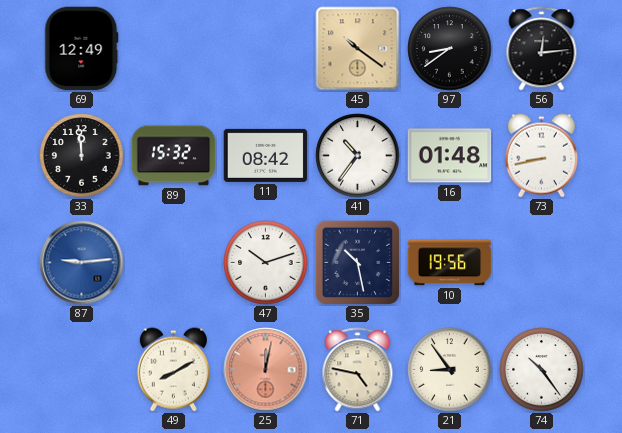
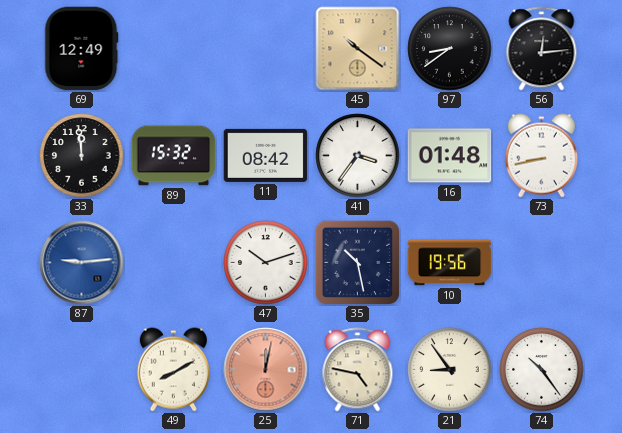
41: 10:36 -> 3:36
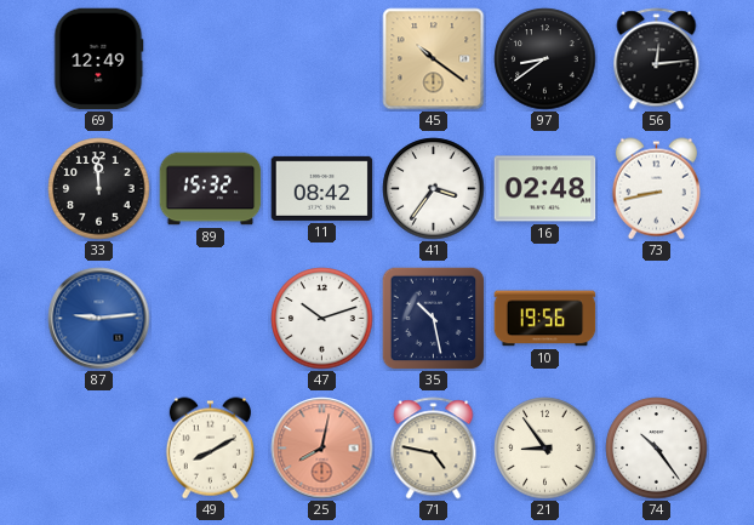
16: 01:48 -> 02:48
25: 12:02 -> 8:02
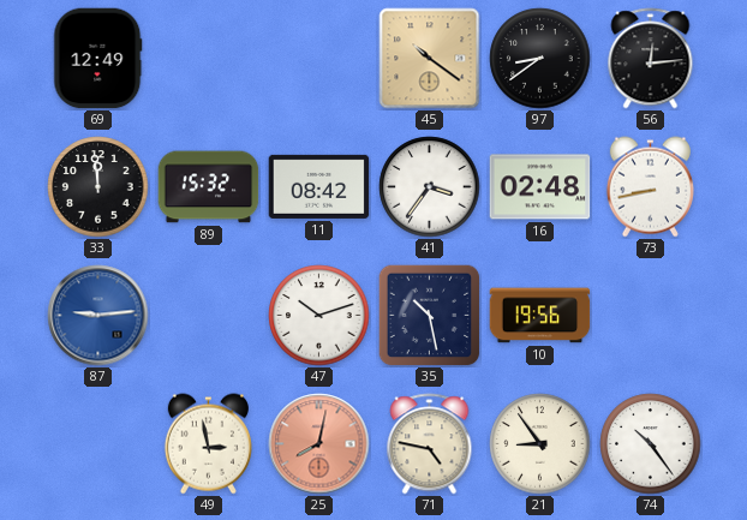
49: 8:10 -> 2:58
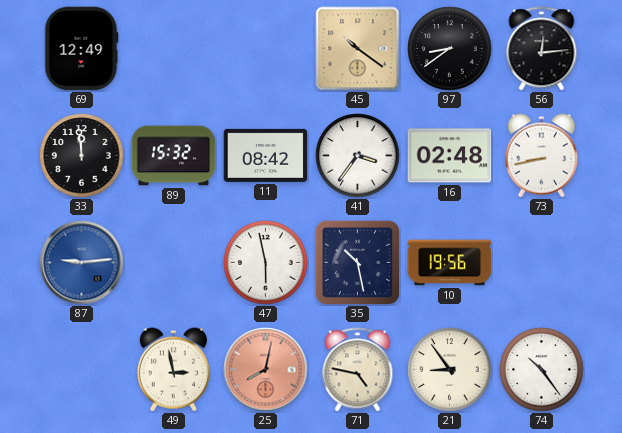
47: 10:12 -> 5:58
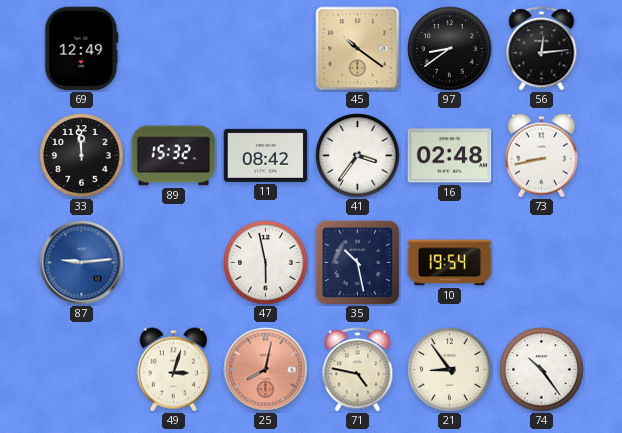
10: 19:56 -> 19:54
49: 2:58 -> 3:03
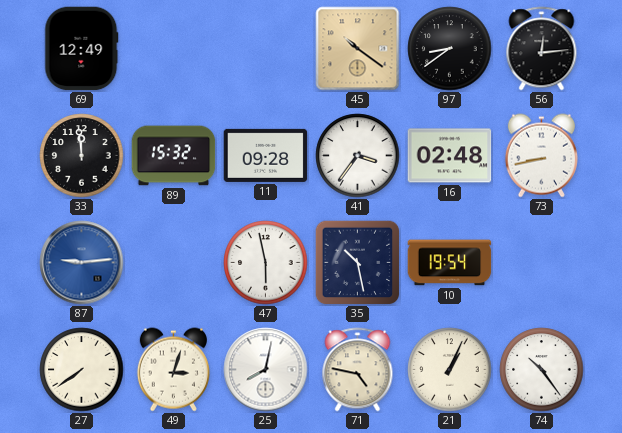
11: 08:42 -> 09:28
27: none -> 7:39
25 dial: salmon -> white
21: 8:54 -> 1:04
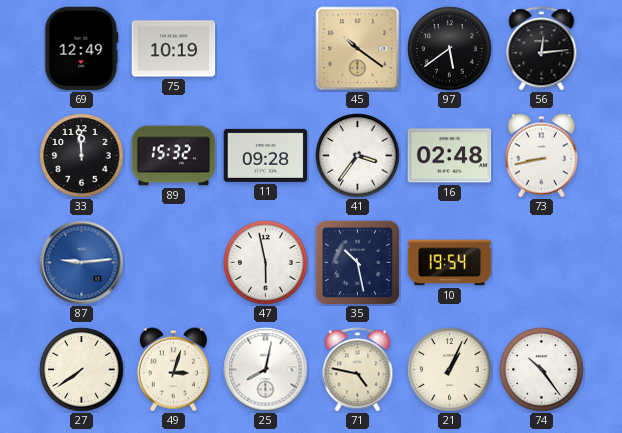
75: none -> 10:19
97: 8:39 -> 5:39
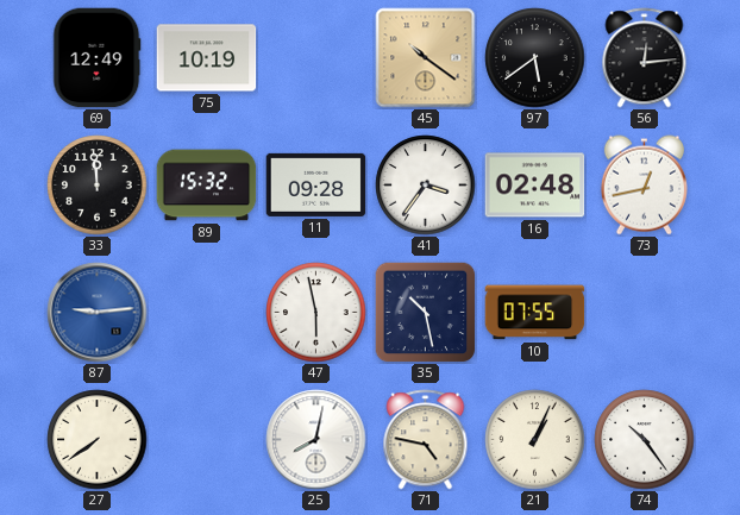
73: 8:43 -> 12:43
10: 19:54 -> 07:55
49: 3:03 -> none
